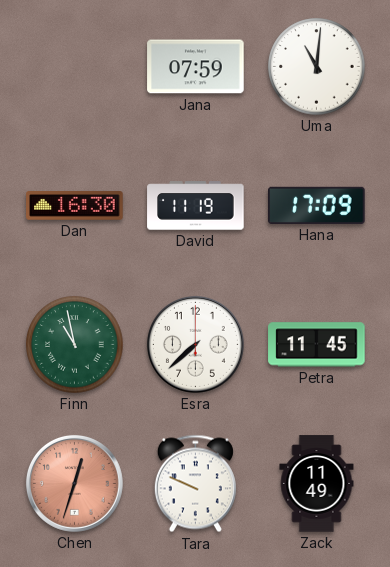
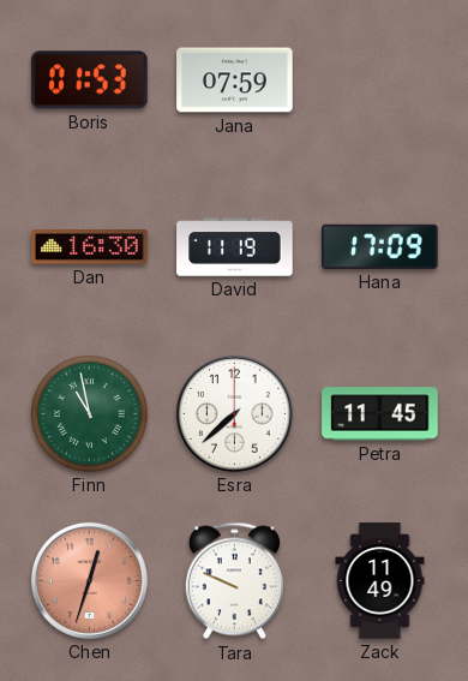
Boris: none -> 01:53
Uma: 11:01 -> none
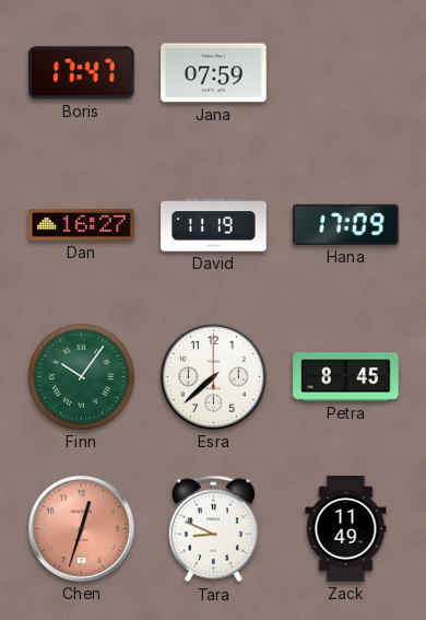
Boris: 01:53 -> 17:47
Dan: 16:30 -> 16:27
Finn: 10:58 -> 10:06
Petra: 11:45 -> 8:45
Tara: 9:49 -> 8:49
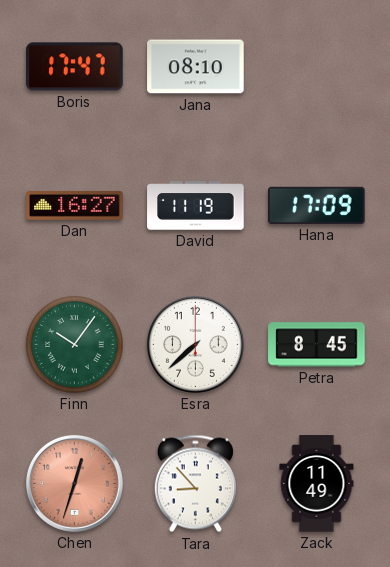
Jana: 07:59 -> 08:10
Tara: 8:49 -> 8:53
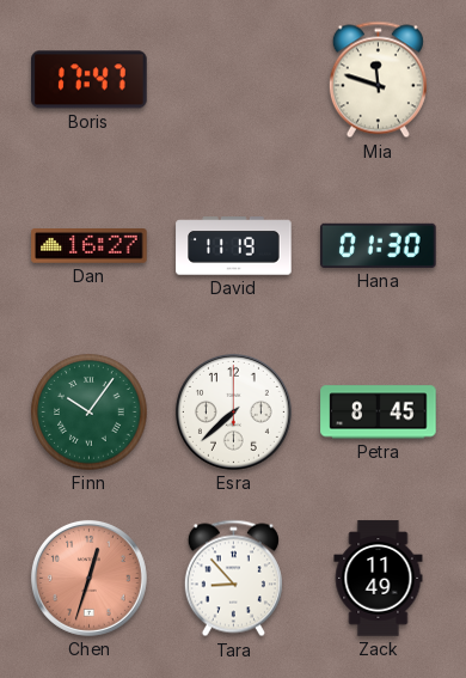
Jana: 08:10 -> none
Mia: none -> 11:48
Hana: 17:09 -> 01:30
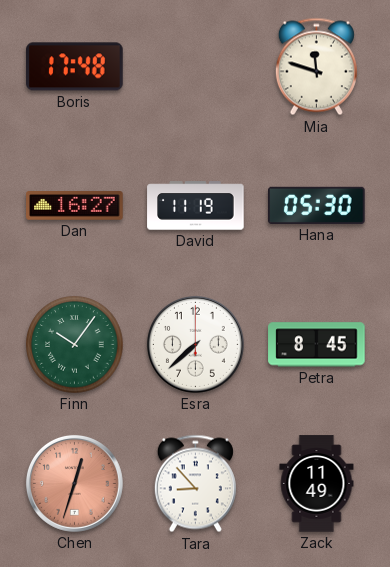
Boris: 17:47 -> 17:48
Hana: 01:30 -> 05:30
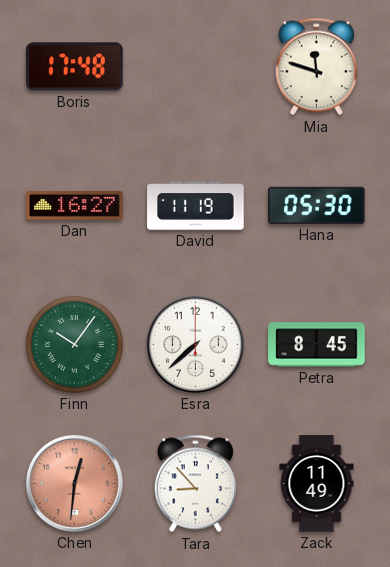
Chen: 12:33 -> 12:31
